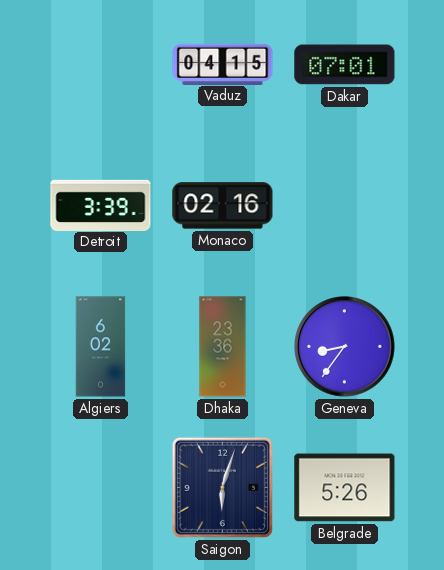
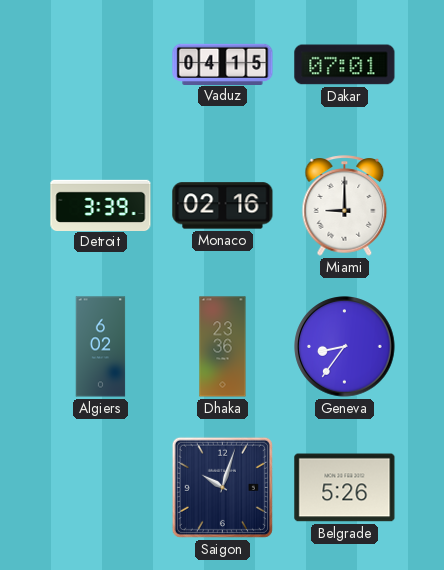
Miami: none -> 9:00
Saigon: 6:03 -> 10:03
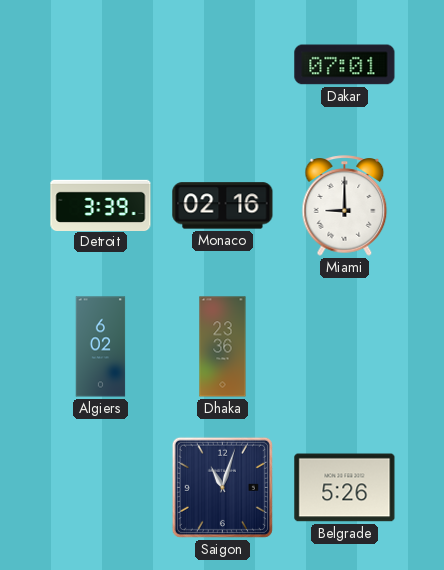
Vaduz: 04:15 -> none
Geneva: 8:36 -> none
Saigon: 10:03 -> 11:03
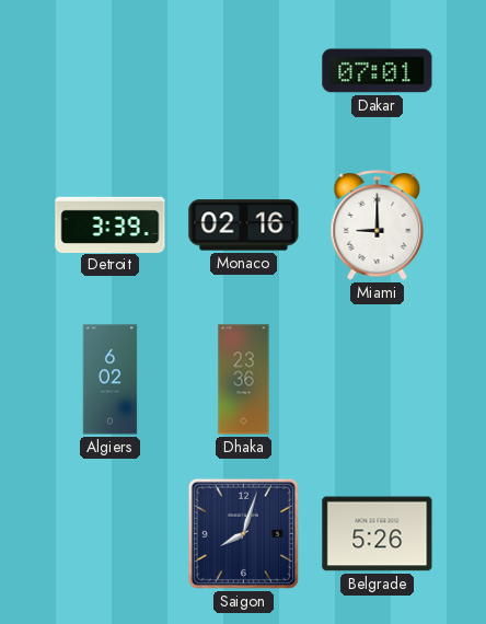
Saigon: 11:03 -> 8:03
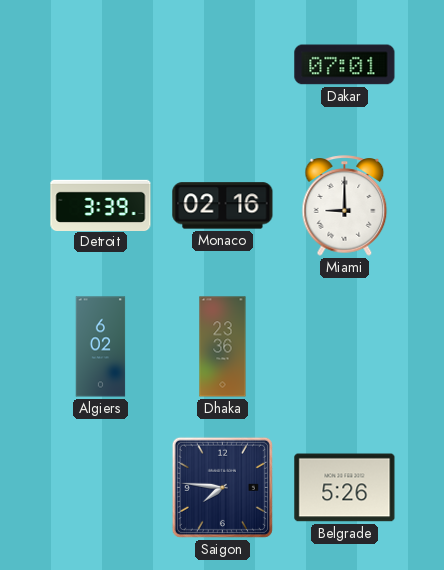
Saigon: 8:03 -> 7:46
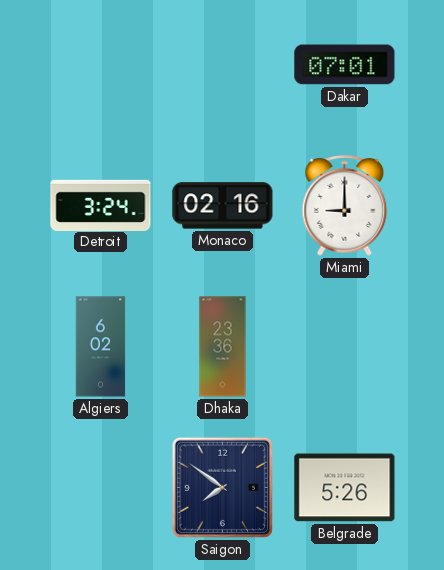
Detroit: 3:39 -> 3:24
Saigon: 7:46 -> 7:51
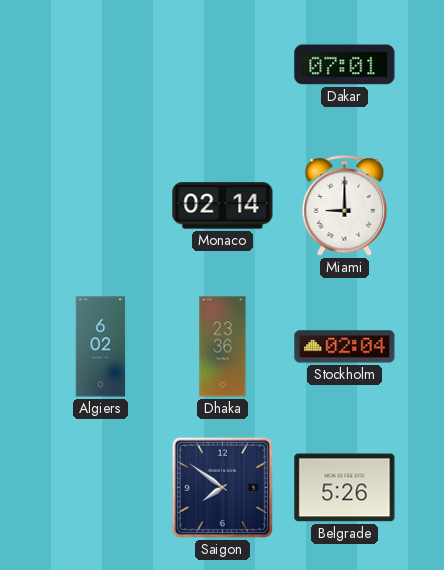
Detroit: 3:24 -> none
Monaco: 02:16 -> 02:14
Stockholm: none -> 02:04
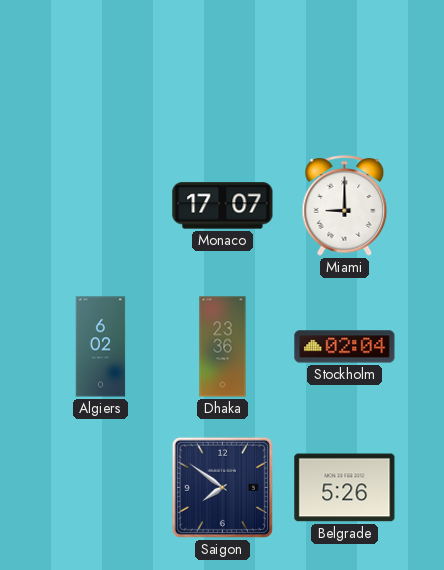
Dakar: 07:01 -> none
Monaco: 02:14 -> 17:07
